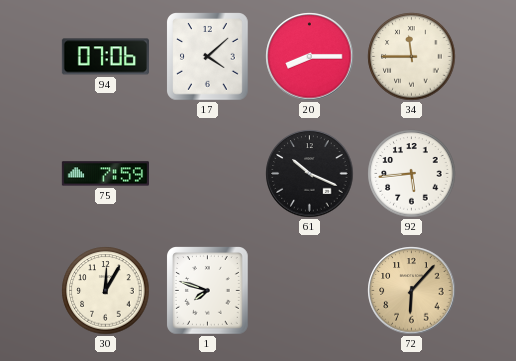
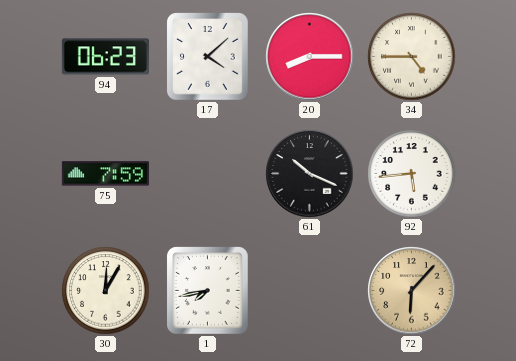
94: 07:06 -> 06:23
34: 11:45 -> 4:45
1: 7:48 -> 7:43
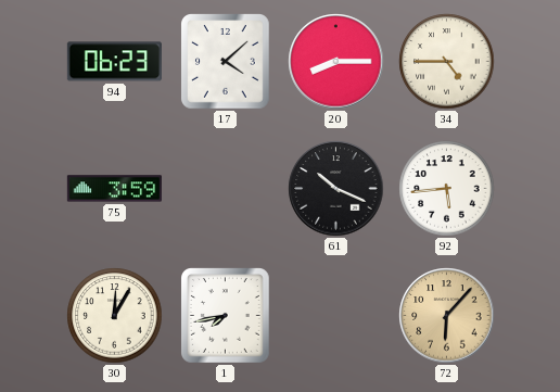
75: 7:59 -> 3:59
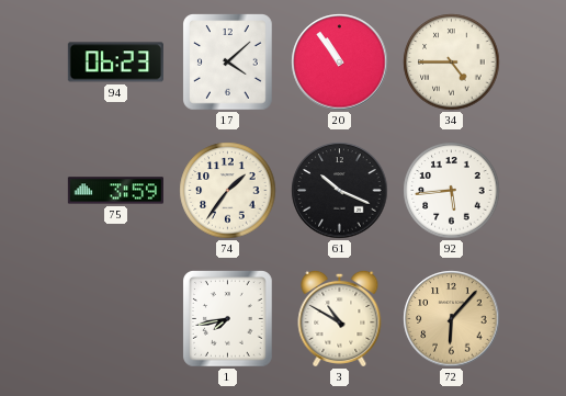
20: 8:15 -> 10:54
74: none -> 1:36
30: 12:05 -> none
3: none -> 10:50
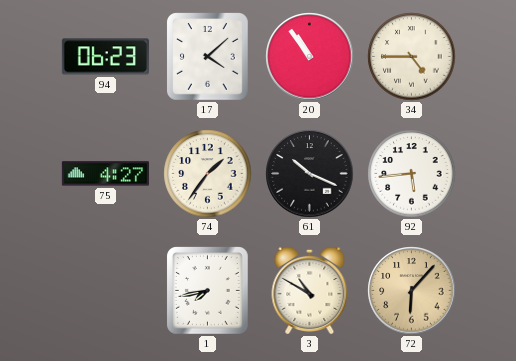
75: 3:59 -> 4:27
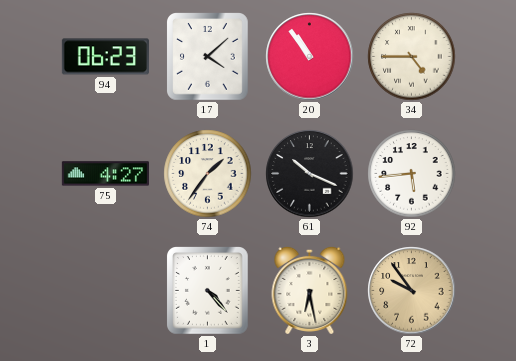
1: 7:43 -> 4:23
3: 10:50 -> 6:28
72: 6:07 -> 9:54
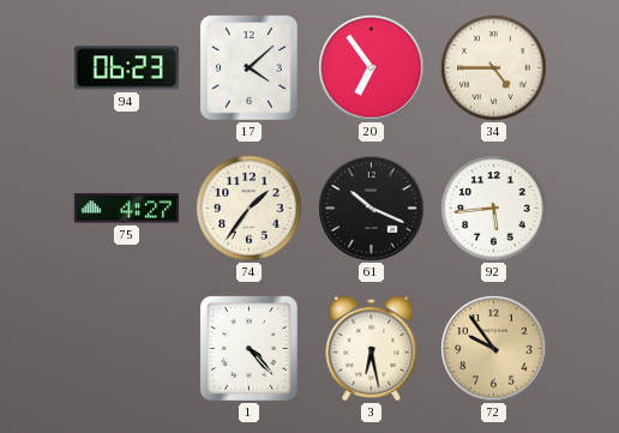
20: 10:54 -> 6:54
